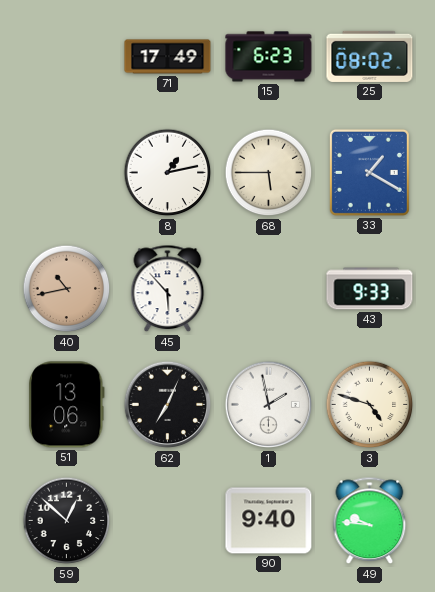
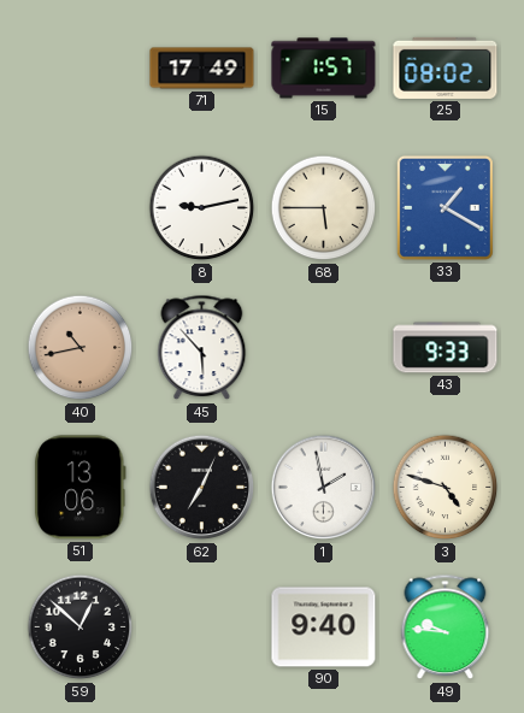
15: 6:23 -> 1:57
8: 1:13 -> 9:13
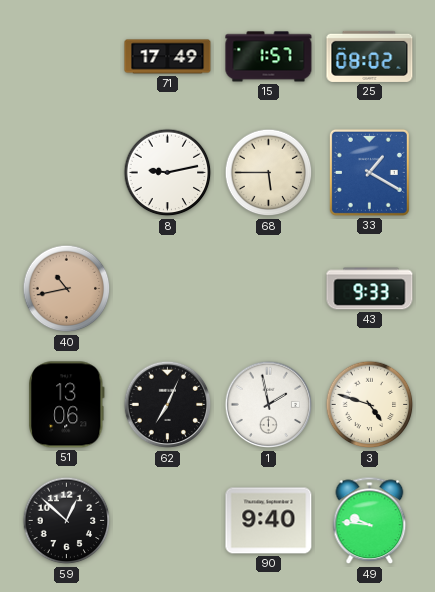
45: 5:53 -> none
